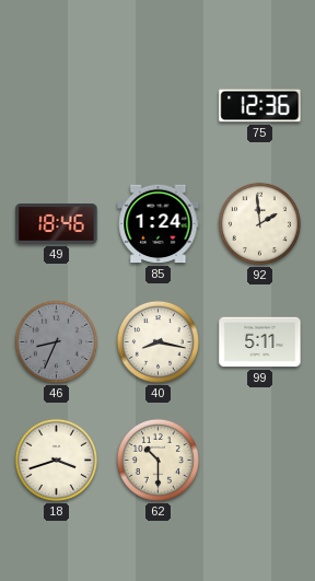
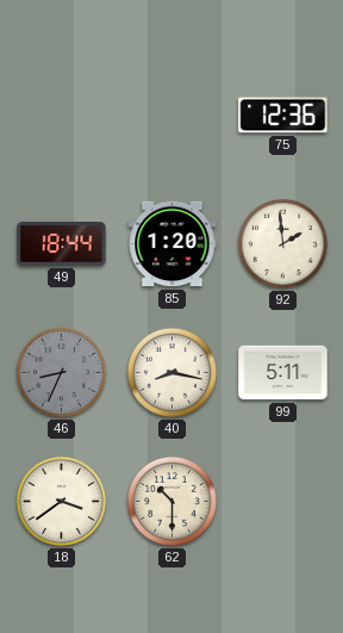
49: 18:46 -> 18:44
85: 1:24 -> 1:20
18: 3:42 -> 3:39
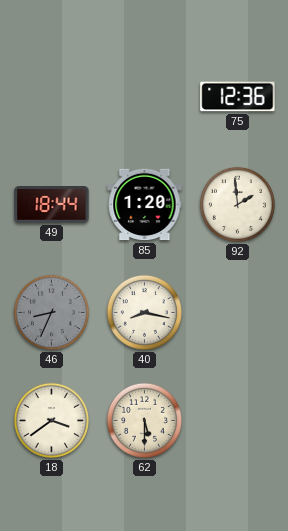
99: 5:11 -> none
62: 10:30 -> 5:30
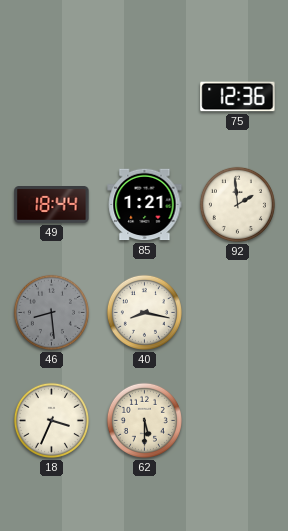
85: 1:20 -> 1:21
46: 8:34 -> 8:29
18: 3:39 -> 3:34
